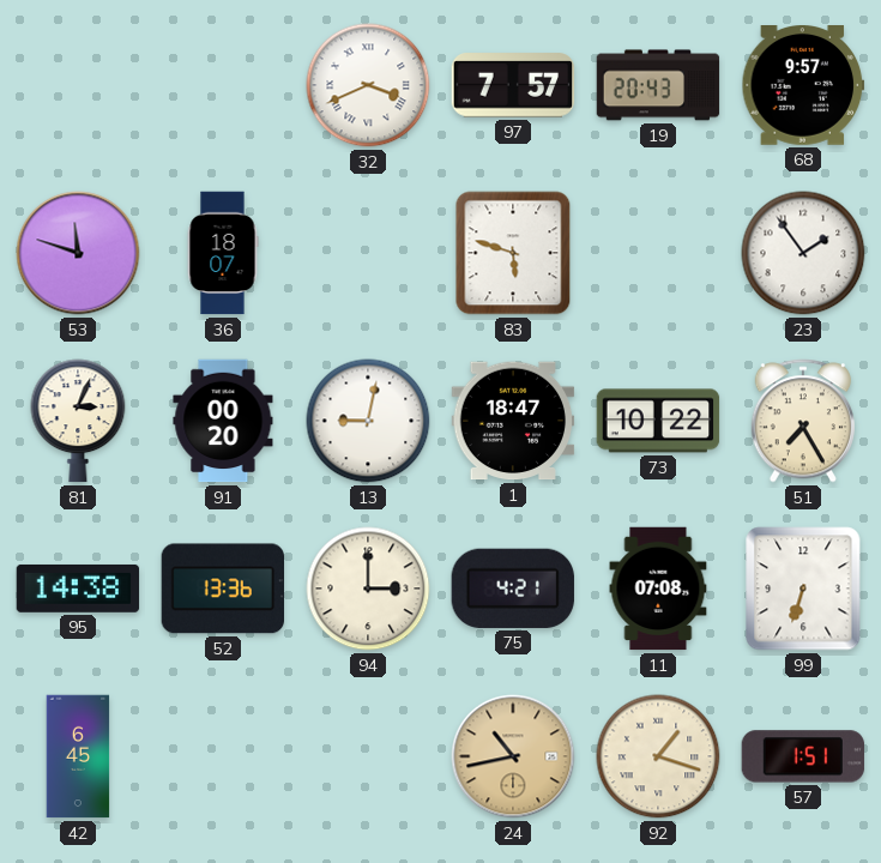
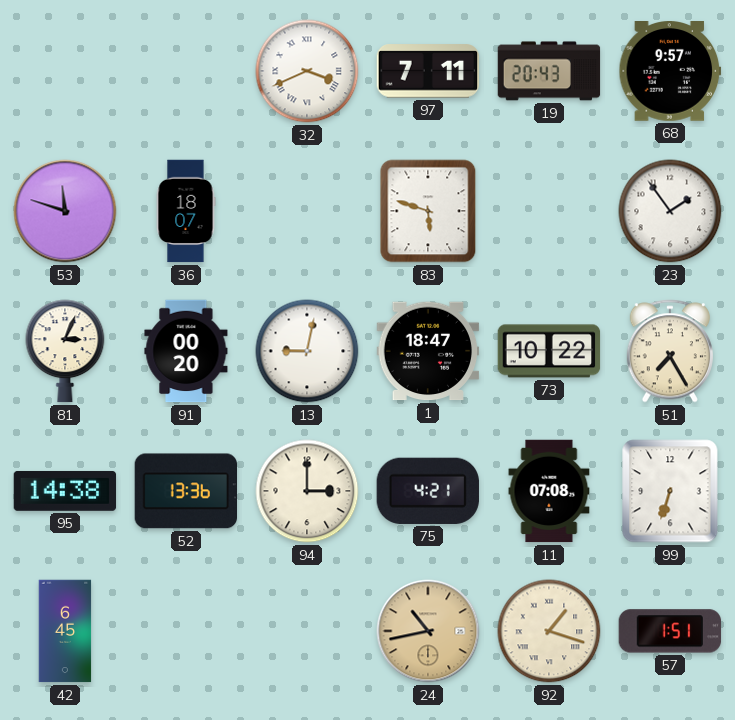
97: 7:57 -> 7:11
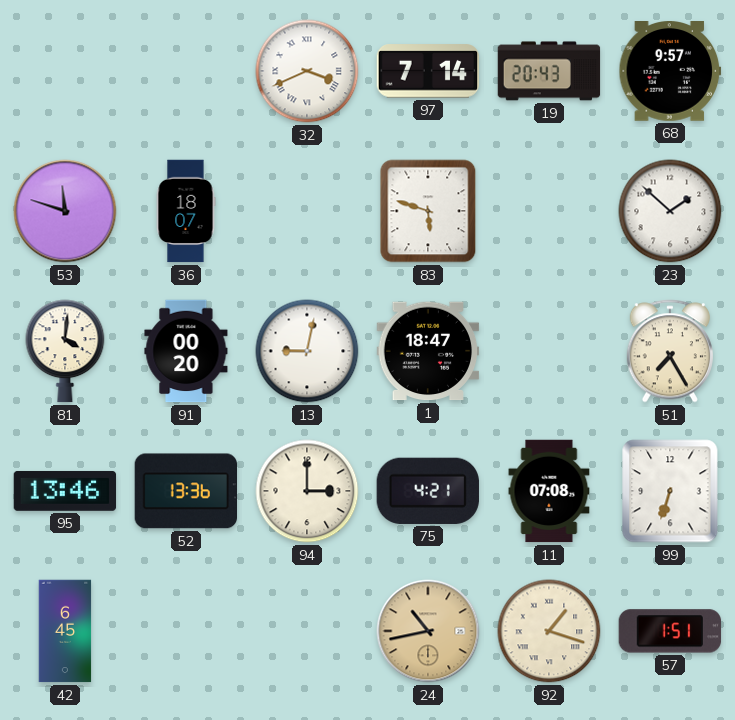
97: 7:11 -> 7:14
23: 1:54 -> 1:52
81: 3:04 -> 4:01
73: 10:22 -> none
95: 14:38 -> 13:46
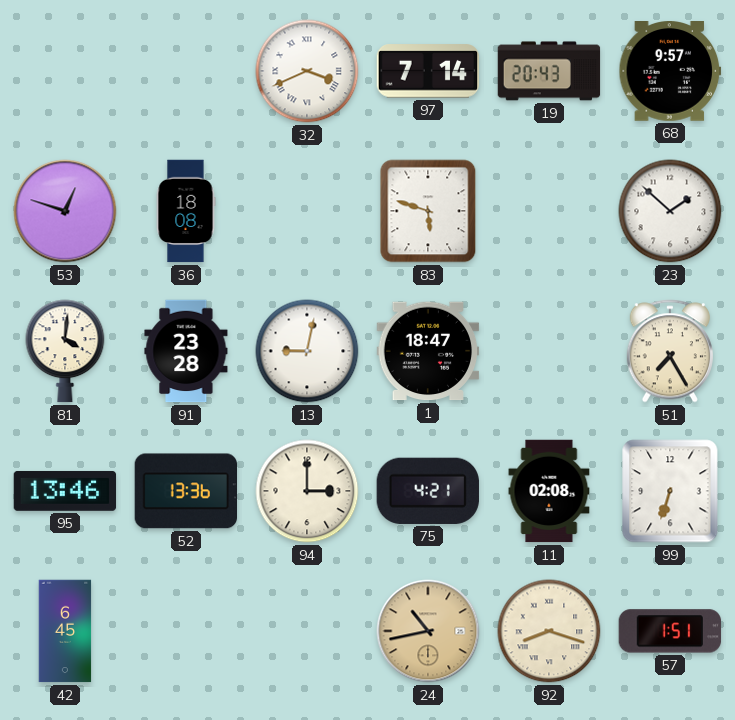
53: 11:48 -> 12:48
36: 18:07 -> 18:08
91: 00:20 -> 23:28
11: 07:08 -> 02:08
92: 1:18 -> 8:18
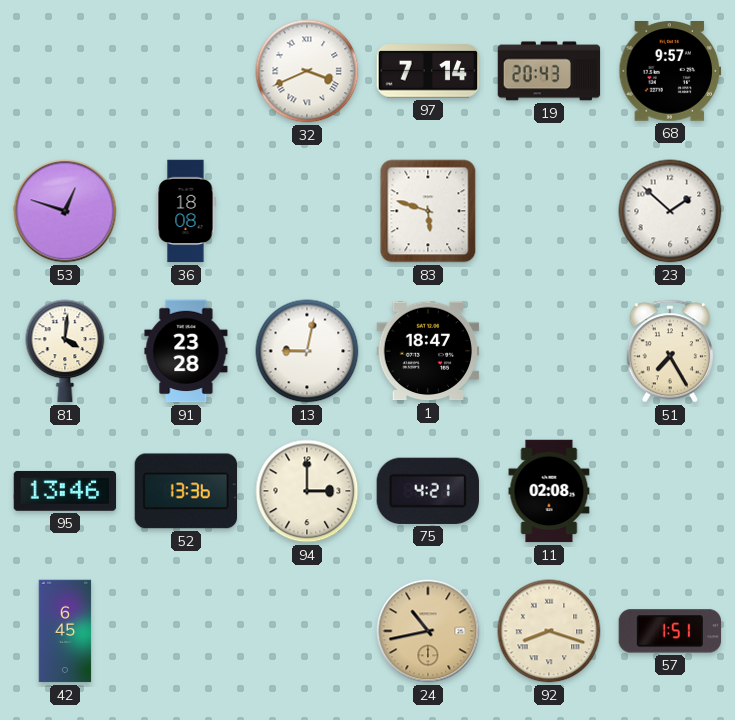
99: 6:33 -> none
